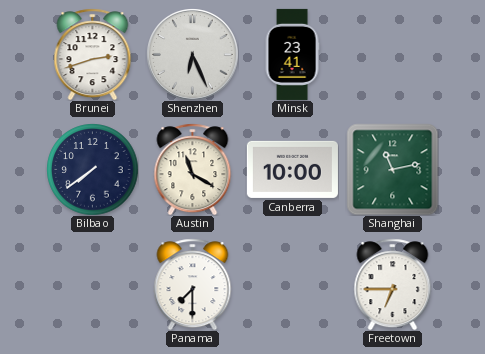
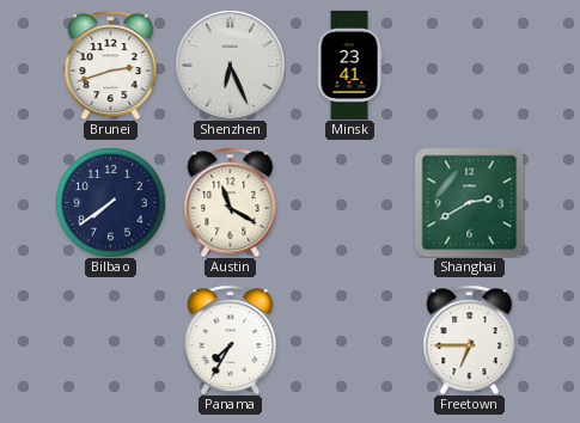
Canberra: 10:00 -> none
Shanghai: 11:13 -> 2:40
Panama: 7:30 -> 7:35
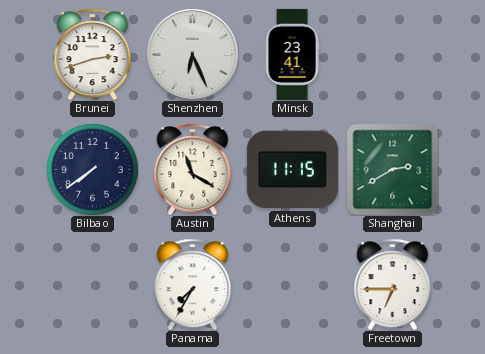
Athens: none -> 11:15
